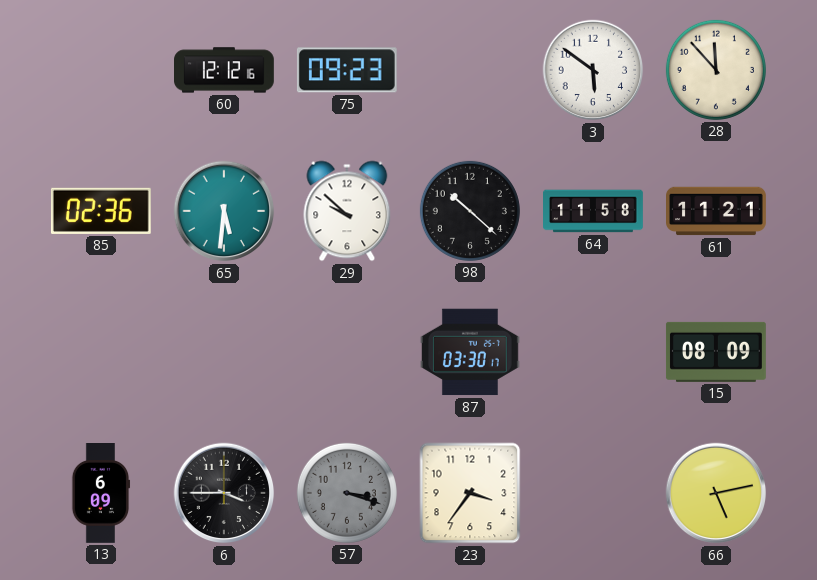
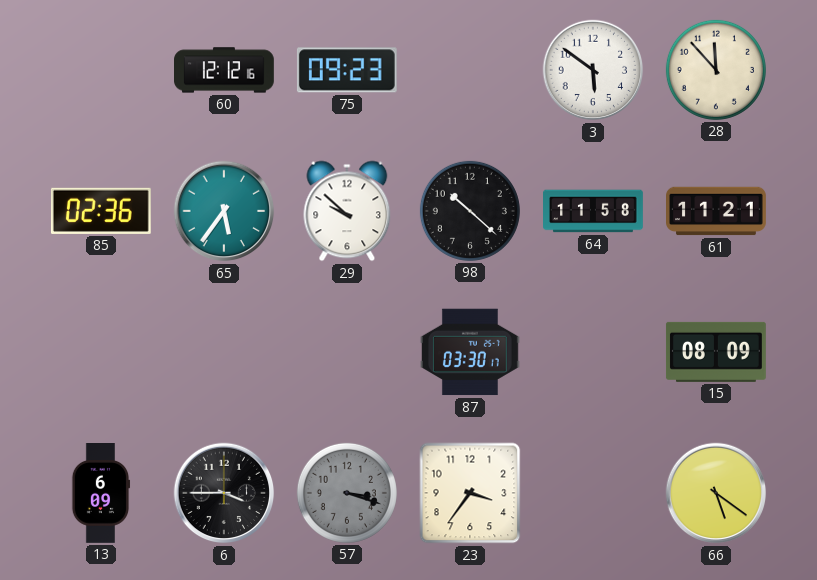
65: 5:31 -> 5:36
66: 5:13 -> 5:21
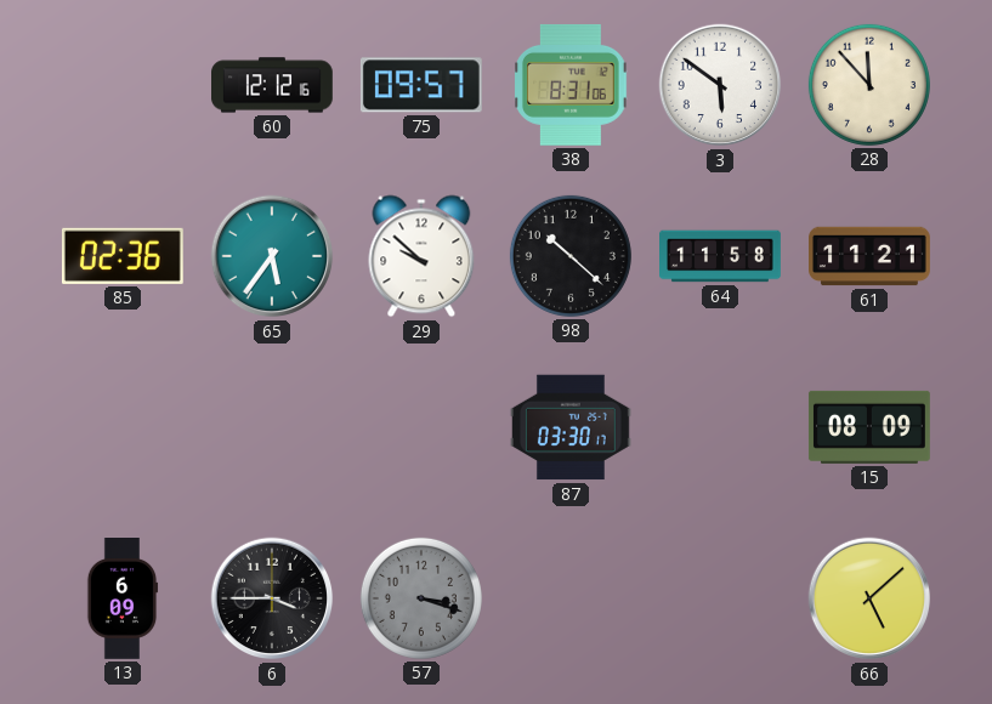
75: 09:23 -> 09:57
38: none -> 8:31
23: 3:36 -> none
66: 5:21 -> 5:08
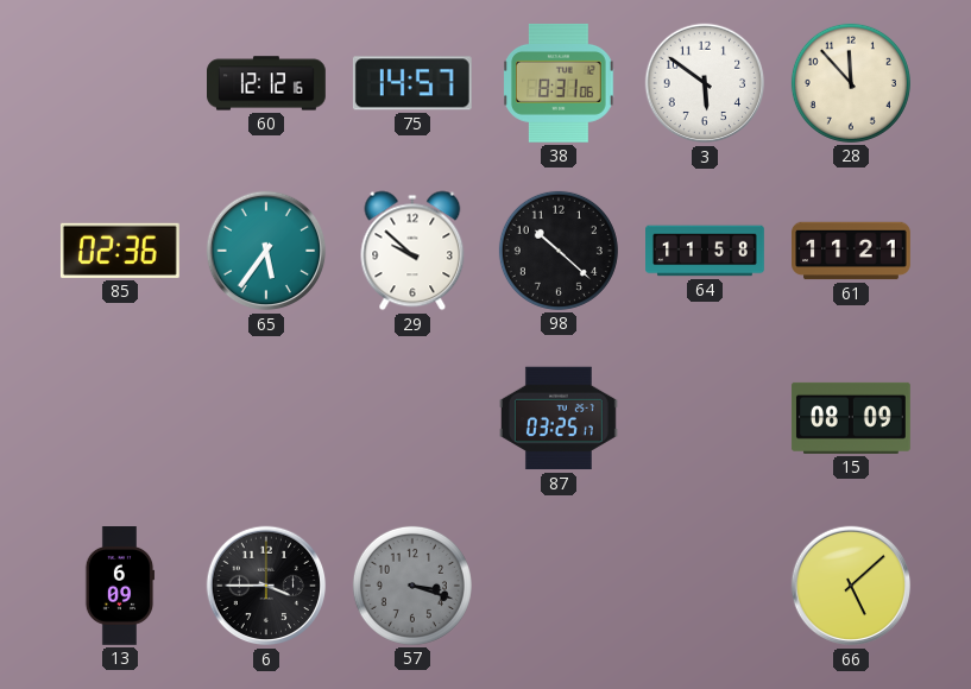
75: 09:57 -> 14:57
87: 03:30 -> 03:25
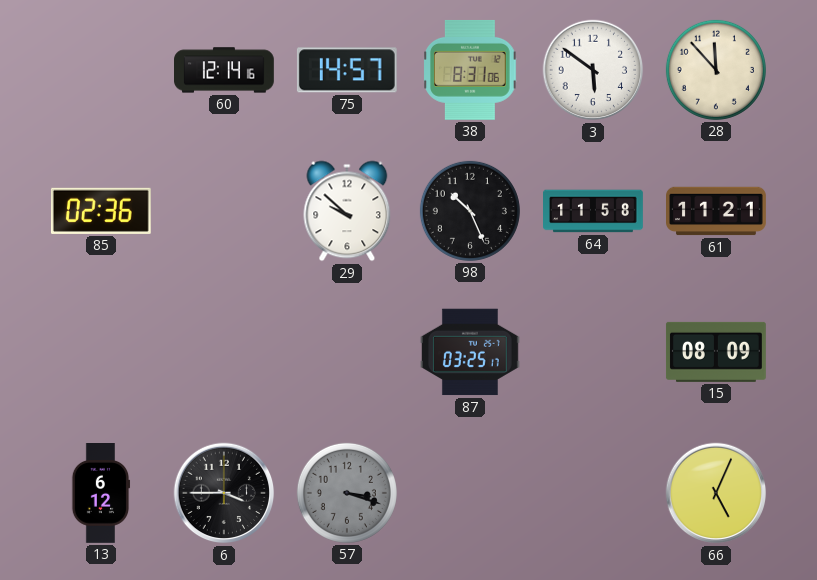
60: 12:12 -> 12:14
65: 5:36 -> none
98: 10:22 -> 10:26
13: 6:09 -> 6:12
66: 5:08 -> 5:04
